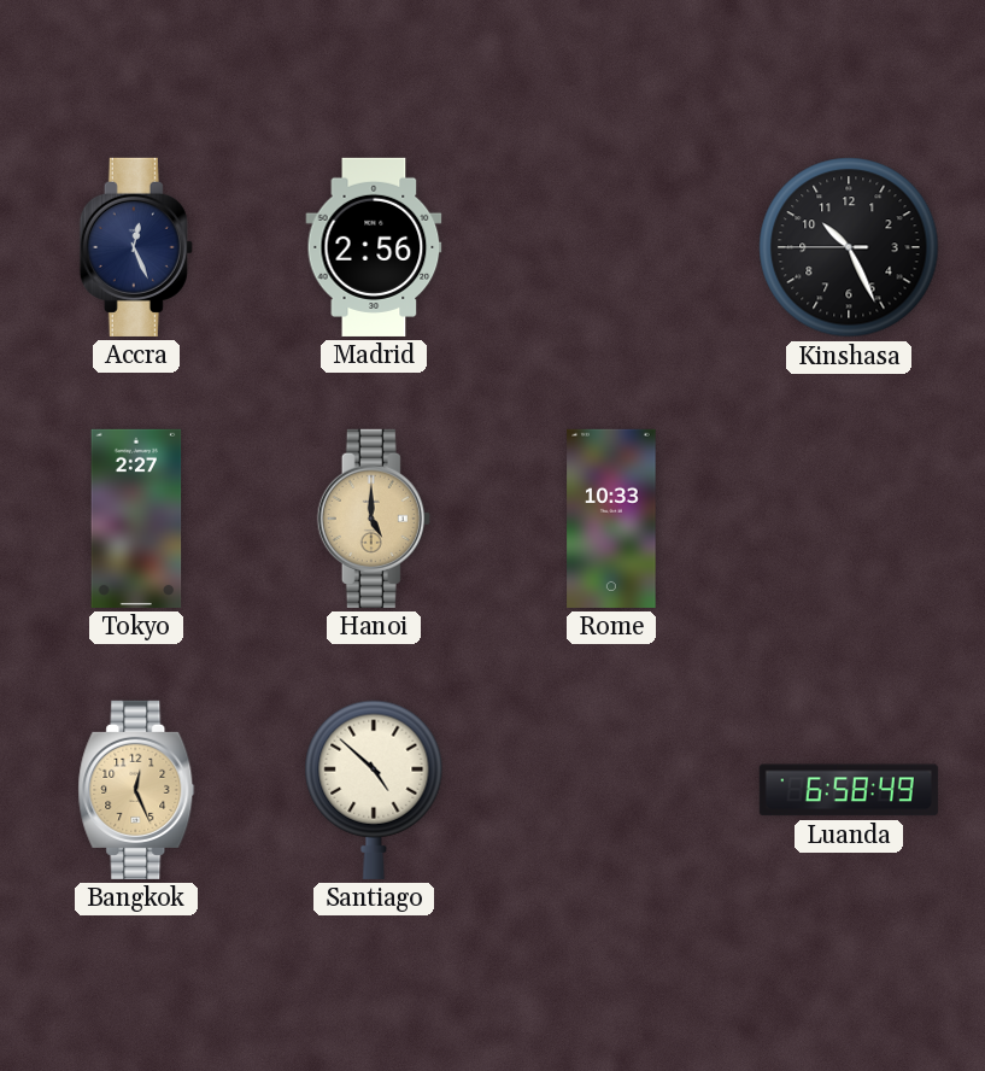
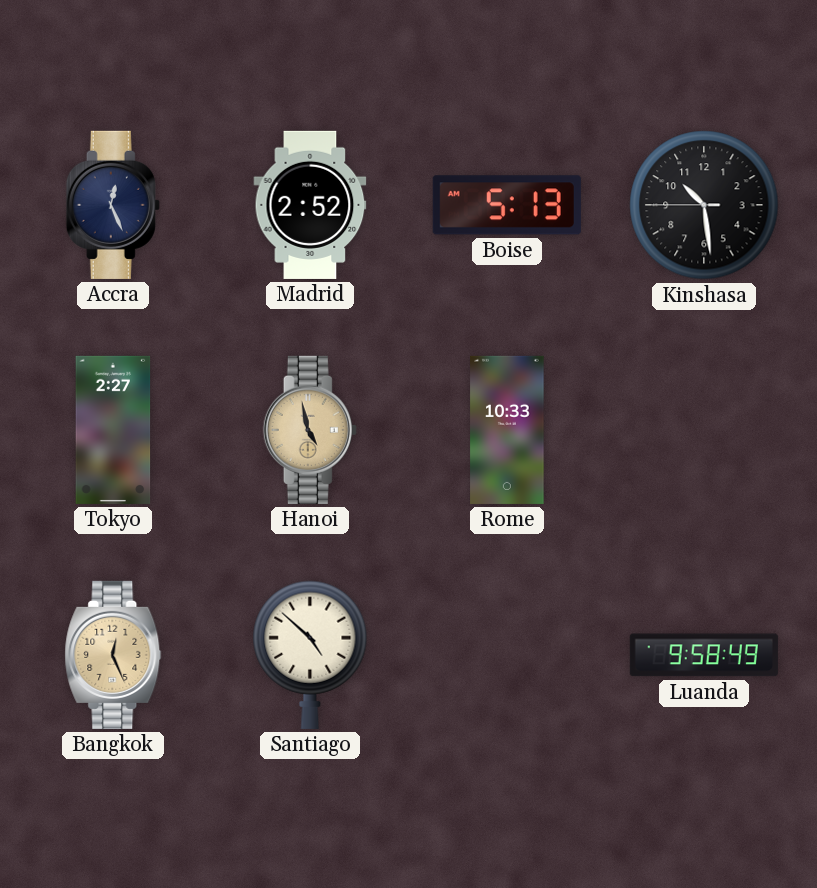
Madrid: 2:56 -> 2:52
Boise: none -> 5:13
Kinshasa: 10:25 -> 10:28
Hanoi: 5:00 -> 4:58
Luanda: 6:58 -> 9:58
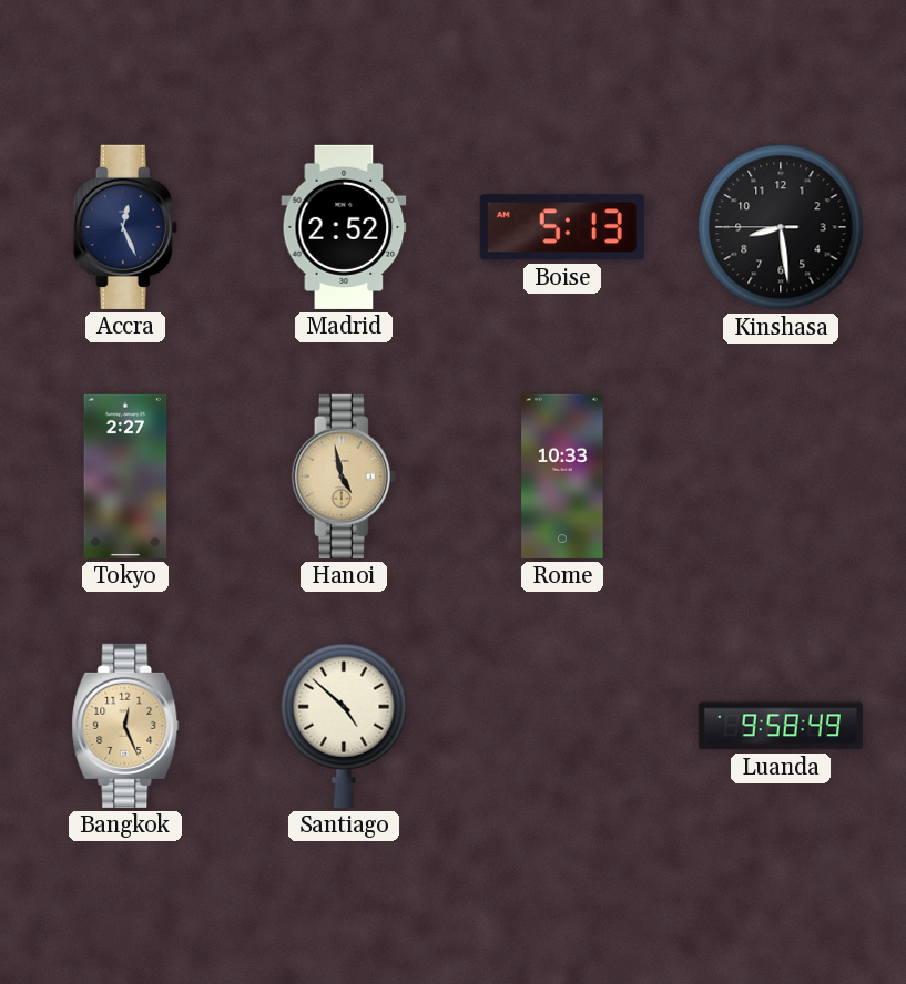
Kinshasa: 10:28 -> 8:28
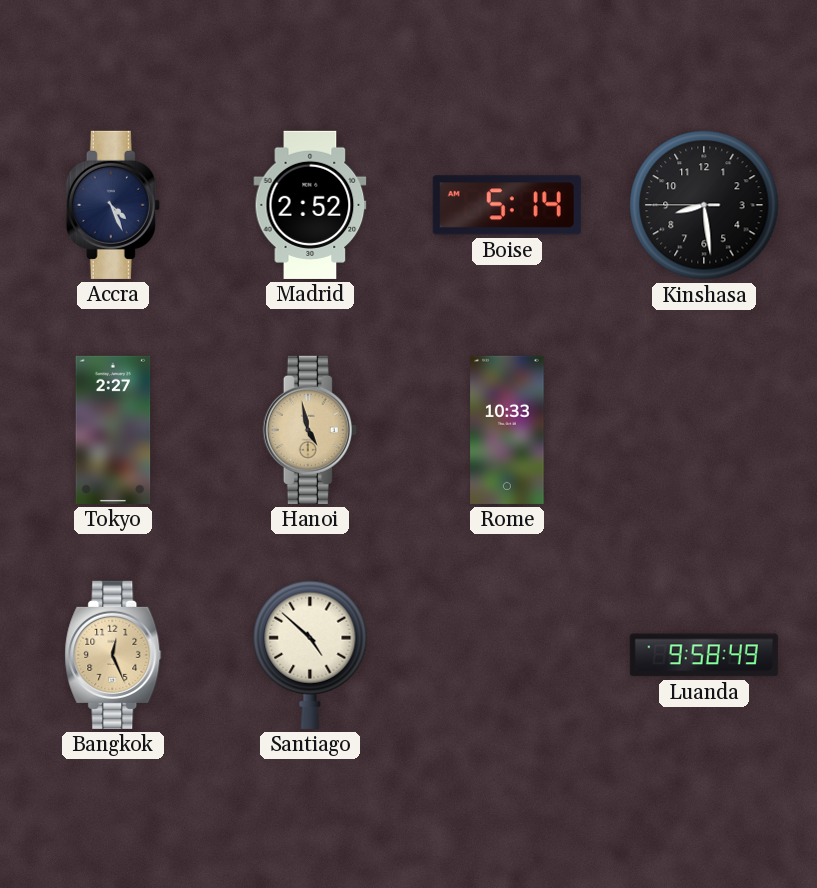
Accra: 12:26 -> 4:26
Boise: 5:13 -> 5:14
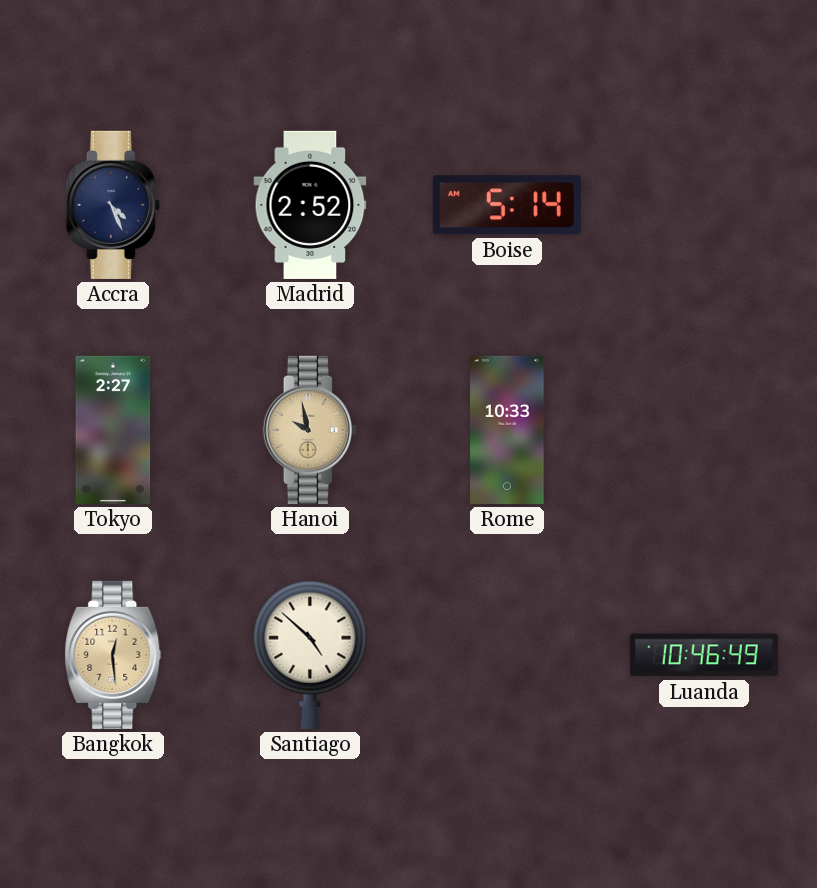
Kinshasa: 8:28 -> none
Hanoi: 4:58 -> 9:58
Bangkok: 12:26 -> 12:29
Luanda: 9:58 -> 10:46
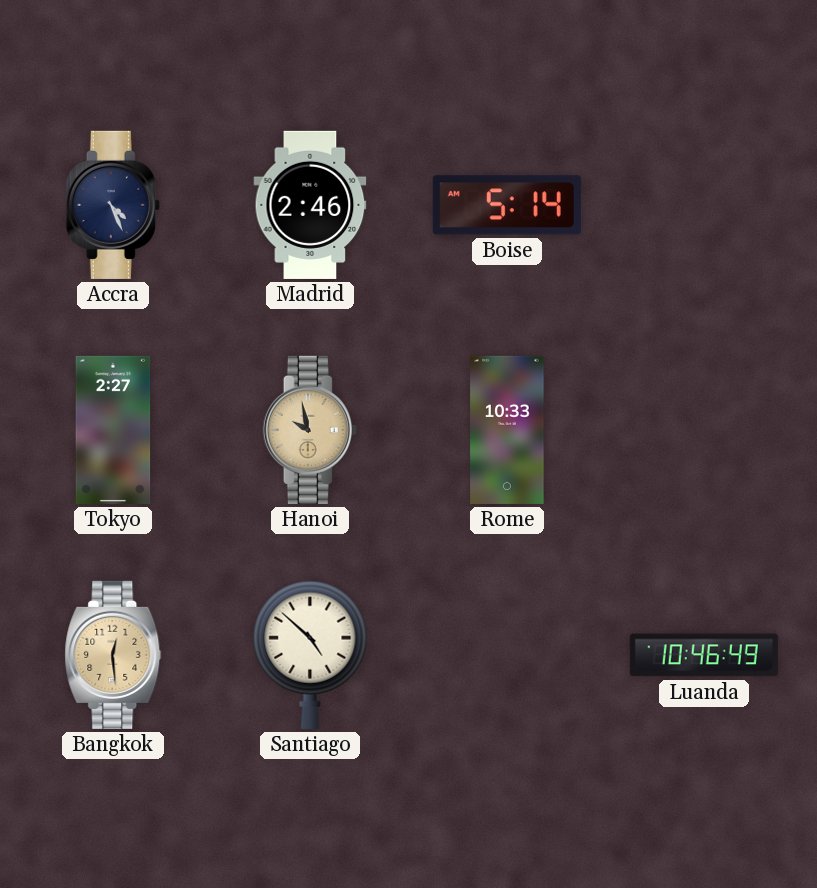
Madrid: 2:52 -> 2:46
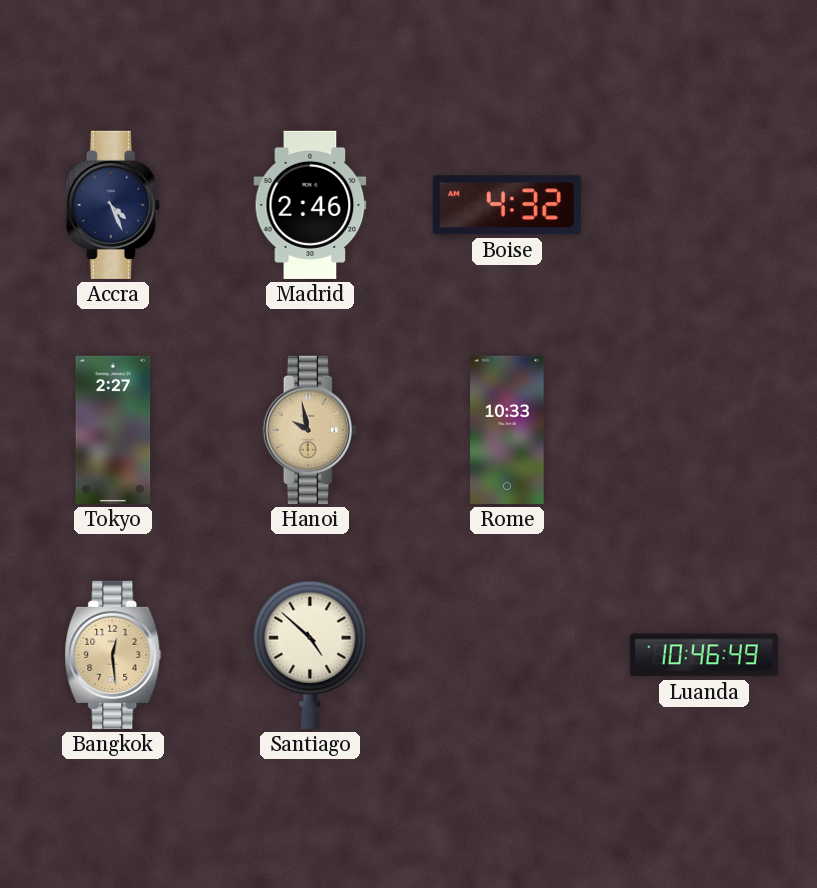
Boise: 5:14 -> 4:32
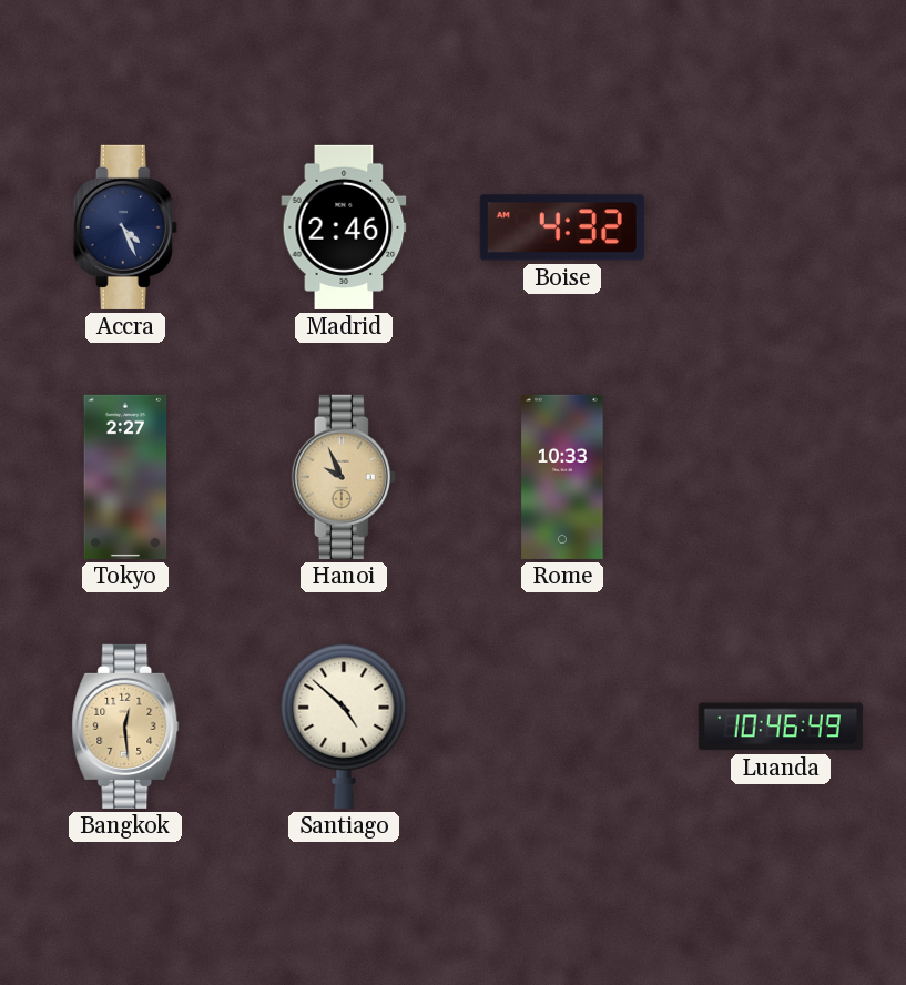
Hanoi: 9:58 -> 9:56
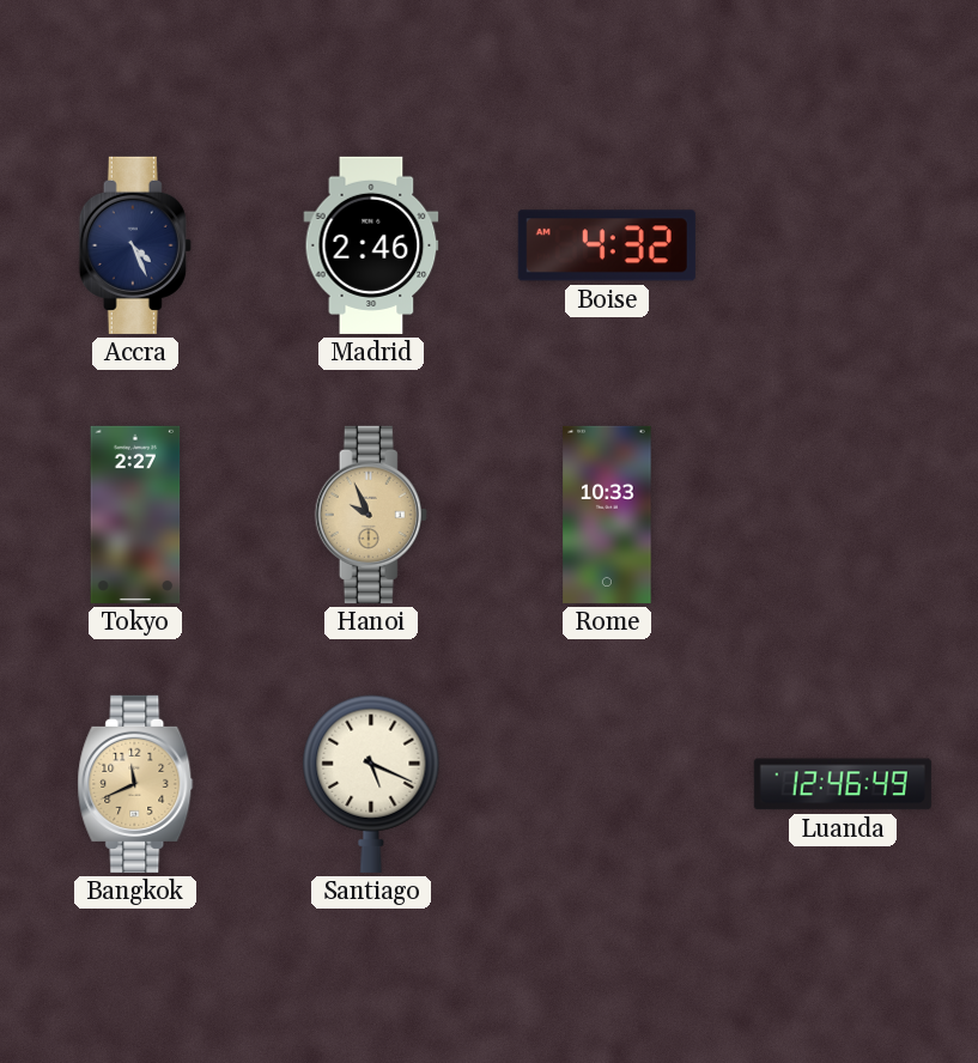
Bangkok: 12:29 -> 11:41
Santiago: 4:52 -> 5:19
Luanda: 10:46 -> 12:46
